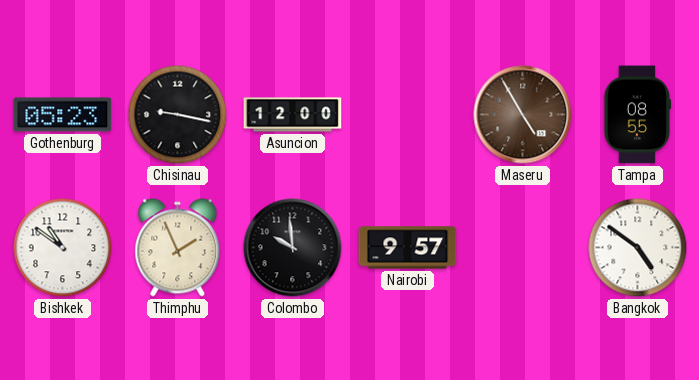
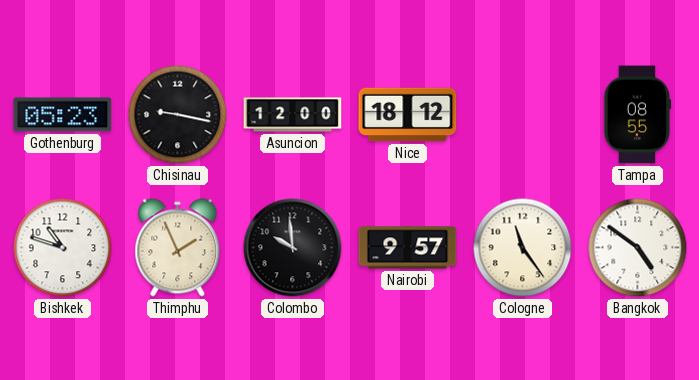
Nice: none -> 18:12
Maseru: 4:55 -> none
Bishkek: 10:51 -> 10:48
Cologne: none -> 11:24
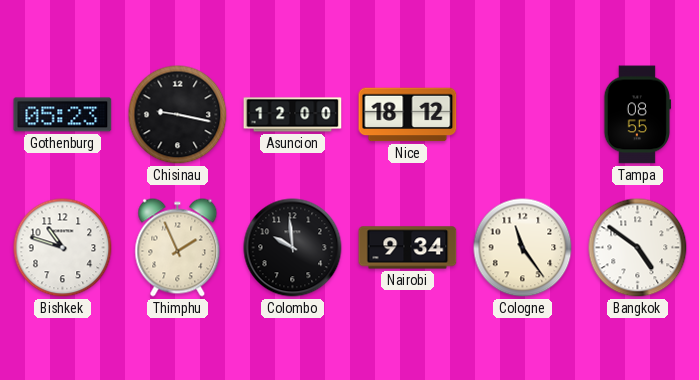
Nairobi: 9:57 -> 9:34
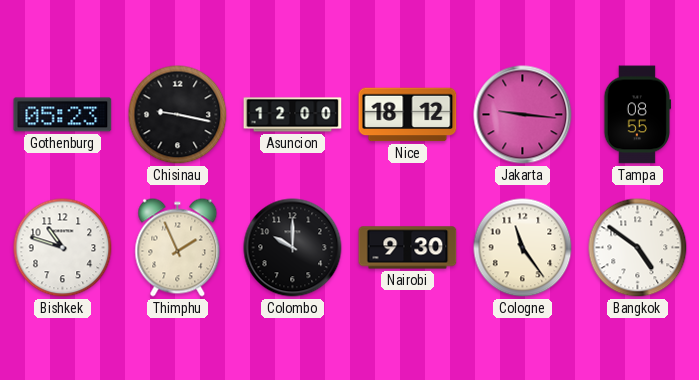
Jakarta: none -> 9:16
Colombo: 9:59 -> 10:00
Nairobi: 9:34 -> 9:30
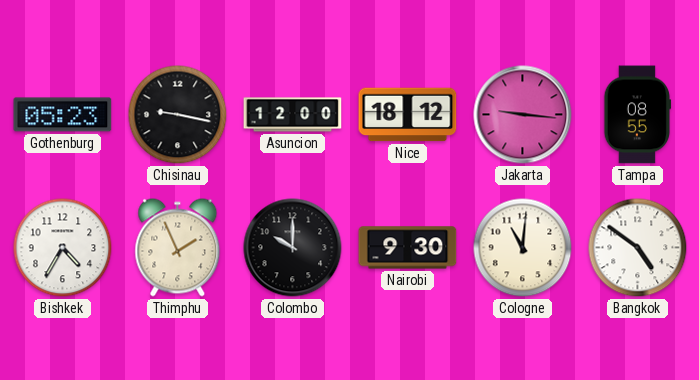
Bishkek: 10:48 -> 4:35
Cologne: 11:24 -> 11:01
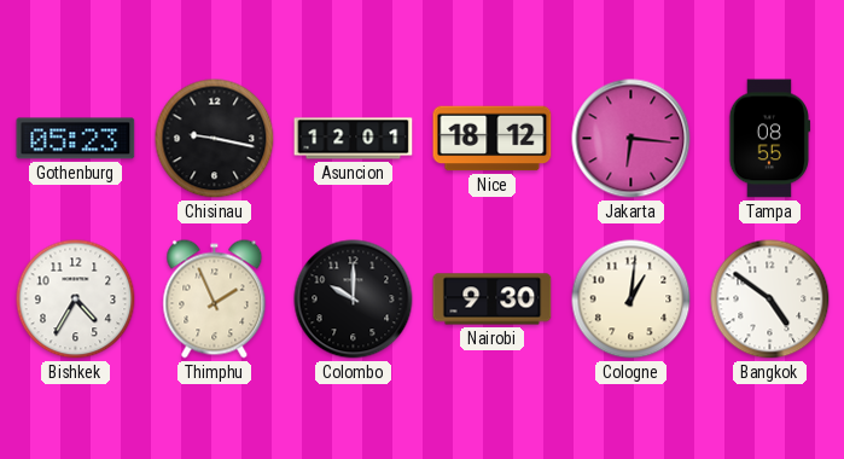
Asuncion: 12:00 -> 12:01
Jakarta: 9:16 -> 6:16
Cologne: 11:01 -> 1:01
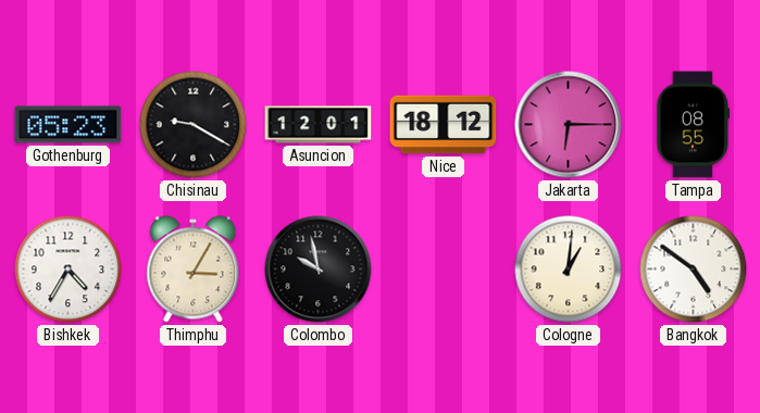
Chisinau: 9:17 -> 9:20
Jakarta: 6:16 -> 6:15
Thimphu: 1:56 -> 3:05
Colombo: 10:00 -> 9:58
Nairobi: 9:30 -> none
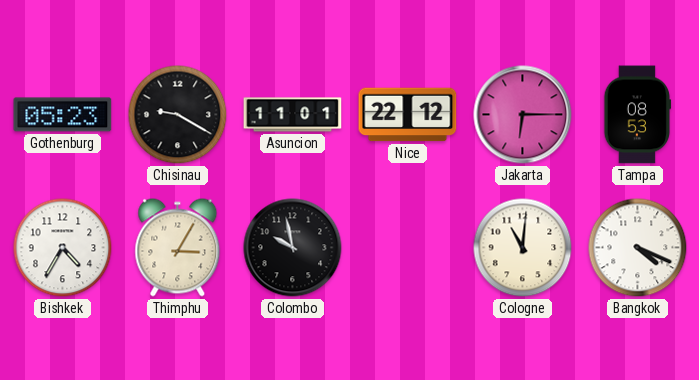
Asuncion: 12:01 -> 11:01
Nice: 18:12 -> 22:12
Tampa: 08:55 -> 08:53
Cologne: 1:01 -> 11:01
Bangkok: 4:51 -> 4:19
